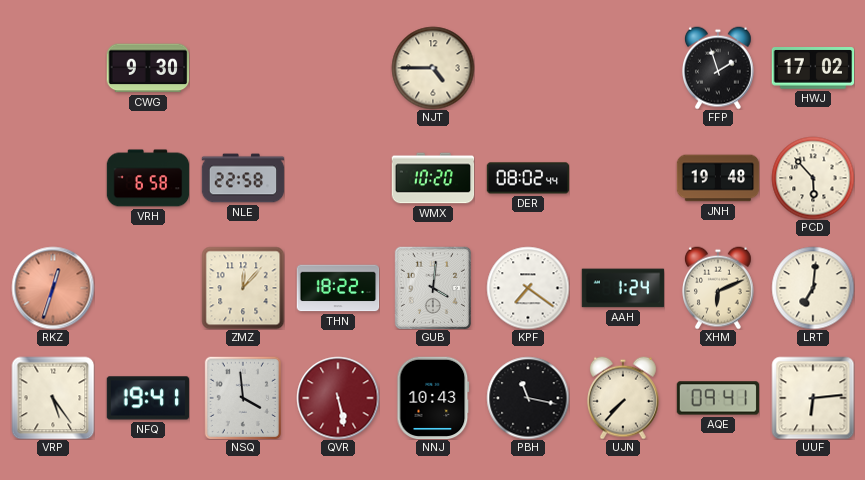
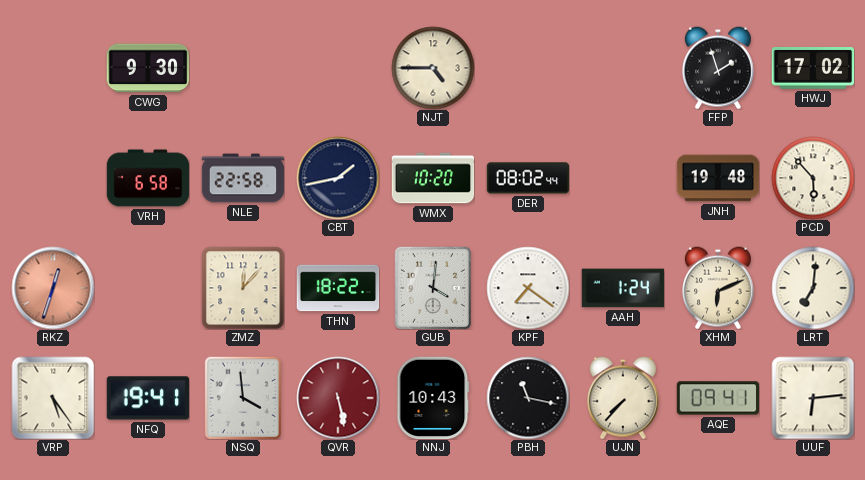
CBT: none -> 1:43
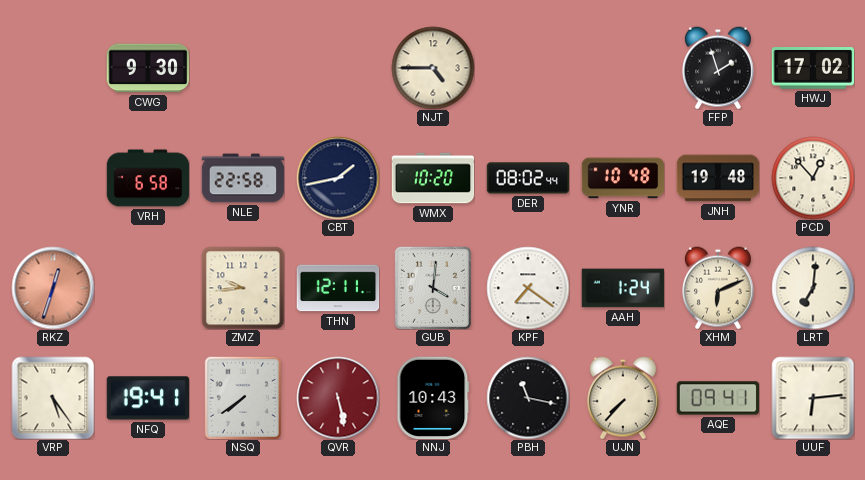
YNR: none -> 10:48
PCD: 5:53 -> 12:53
ZMZ: 12:07 -> 9:44
THN: 18:22 -> 12:11
NSQ: 3:59 -> 7:39
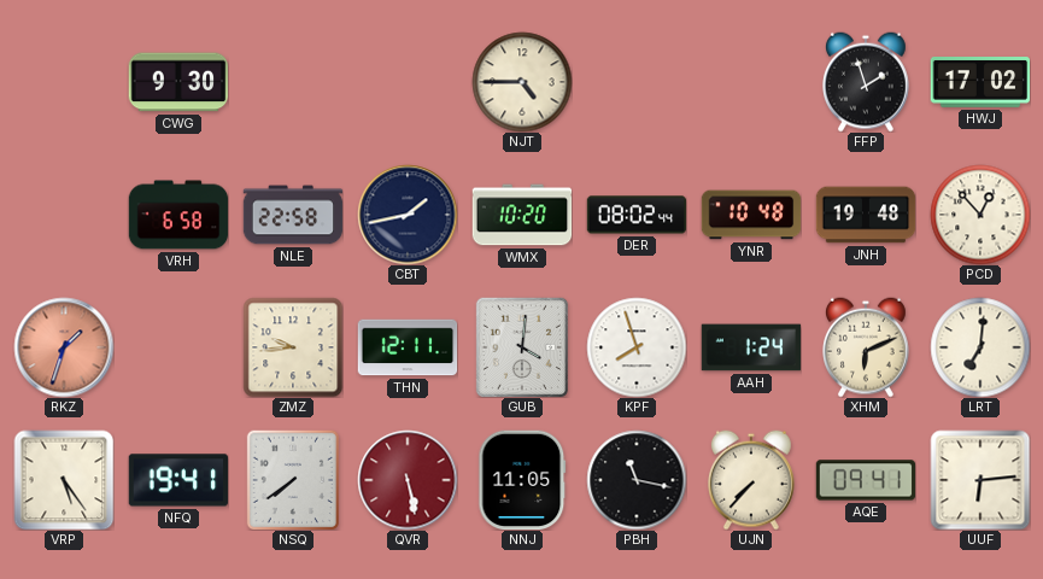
RKZ: 12:33 -> 1:33
KPF: 7:21 -> 7:57
NNJ: 10:43 -> 11:05
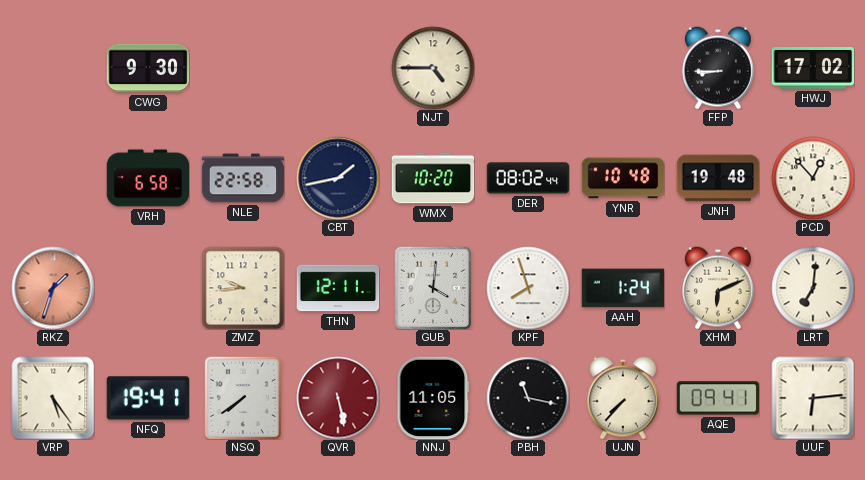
FFP: 1:57 -> 8:45
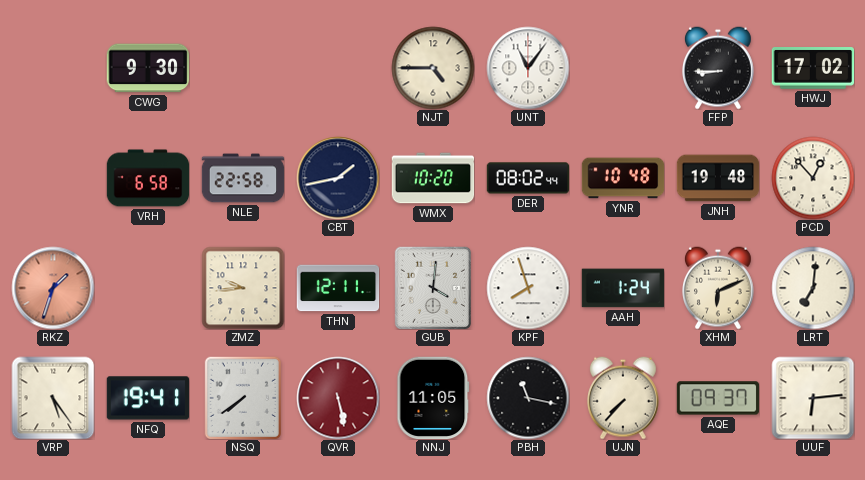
UNT: none -> 11:06
AQE: 09:41 -> 09:37
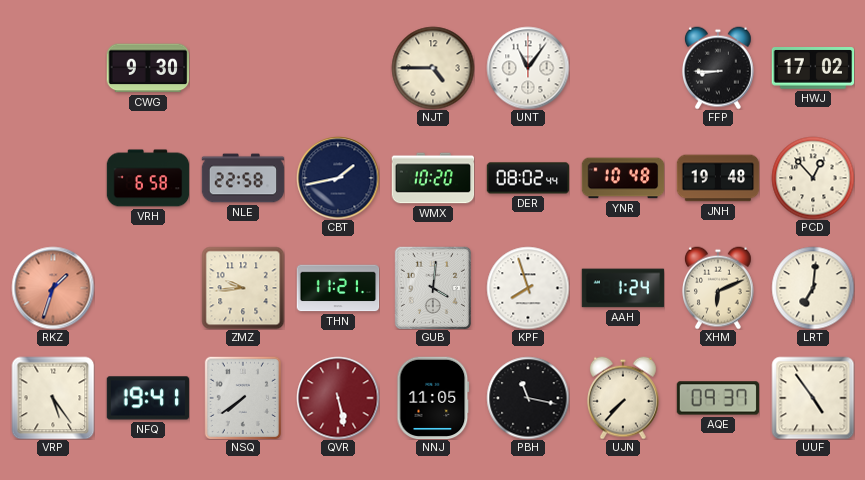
THN: 12:11 -> 11:21
UUF: 6:14 -> 4:54
